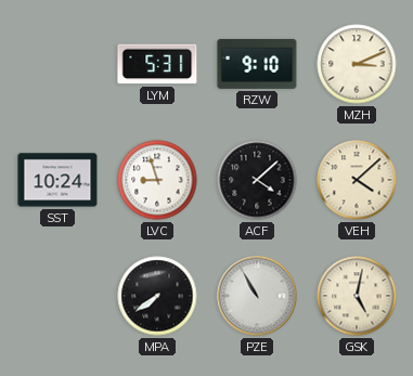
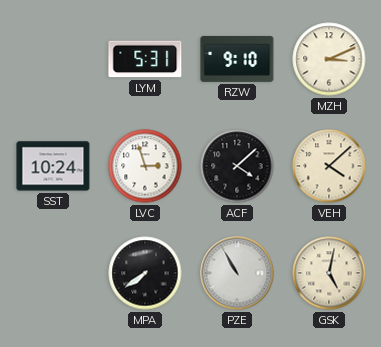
LVC: 8:57 -> 2:57
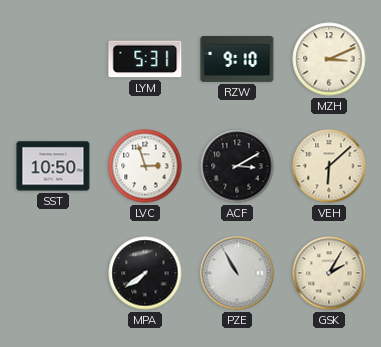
SST: 10:24 -> 10:50
ACF: 4:08 -> 3:10
VEH: 4:08 -> 6:08
GSK: 5:02 -> 2:05
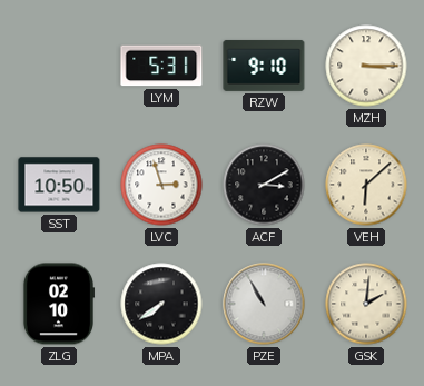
MZH: 3:11 -> 3:15
ZLG: none -> 02:10
GSK: 2:05 -> 2:01
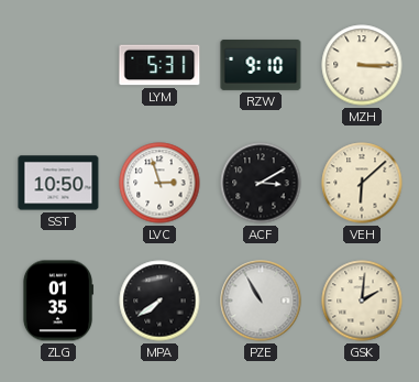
ZLG: 02:10 -> 01:35
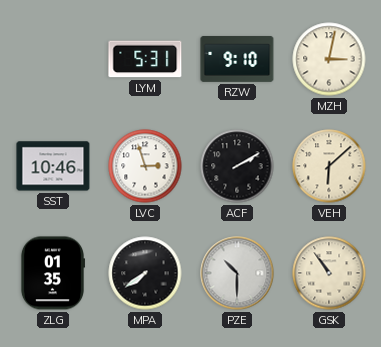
MZH: 3:15 -> 3:02
SST: 10:50 -> 10:46
ACF: 3:10 -> 2:10
PZE: 10:55 -> 10:30
GSK: 2:01 -> 10:54
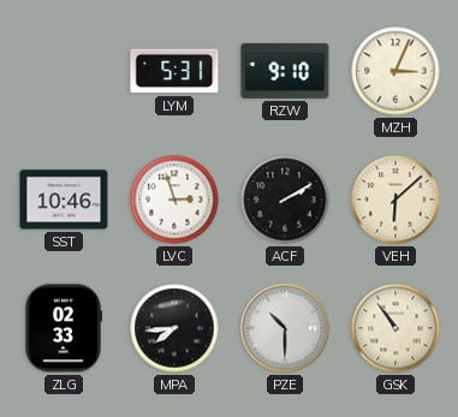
MZH: 3:02 -> 3:04
ZLG: 01:35 -> 02:33
MPA: 7:39 -> 7:44
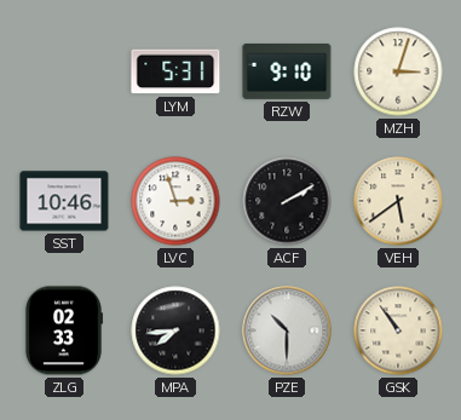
MZH: 3:04 -> 3:03
VEH: 6:08 -> 5:39
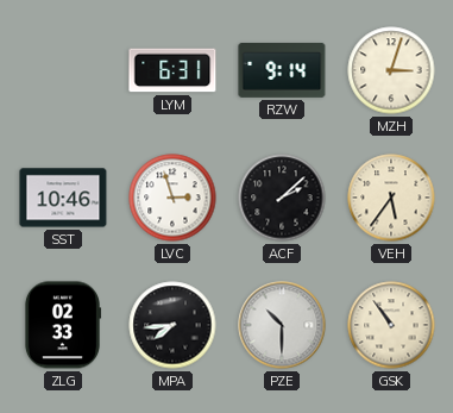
LYM: 5:31 -> 6:31
RZW: 9:10 -> 9:14
ACF: 2:10 -> 2:08
VEH: 5:39 -> 5:36
